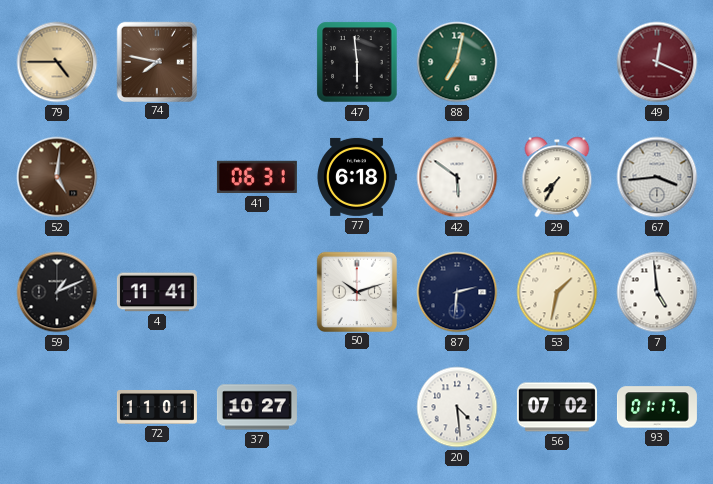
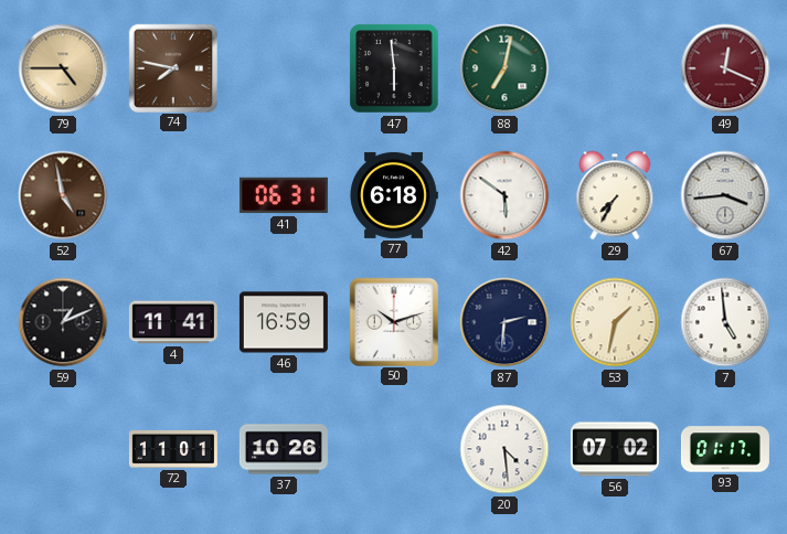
52: 5:01 -> 4:58
46: none -> 16:59
37: 10:27 -> 10:26
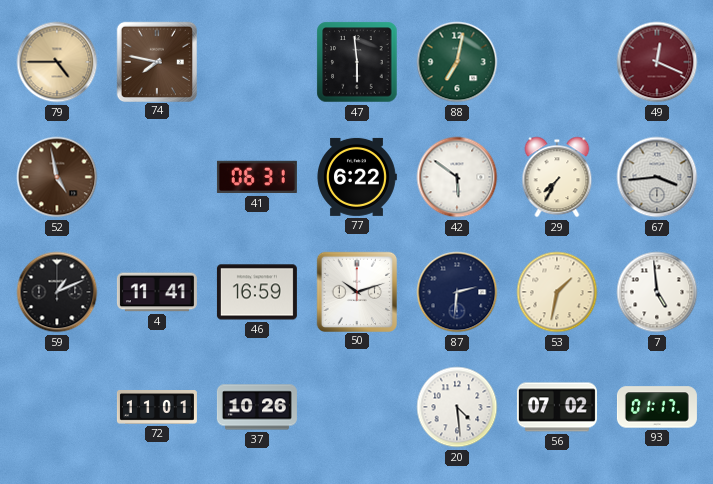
77: 6:18 -> 6:22
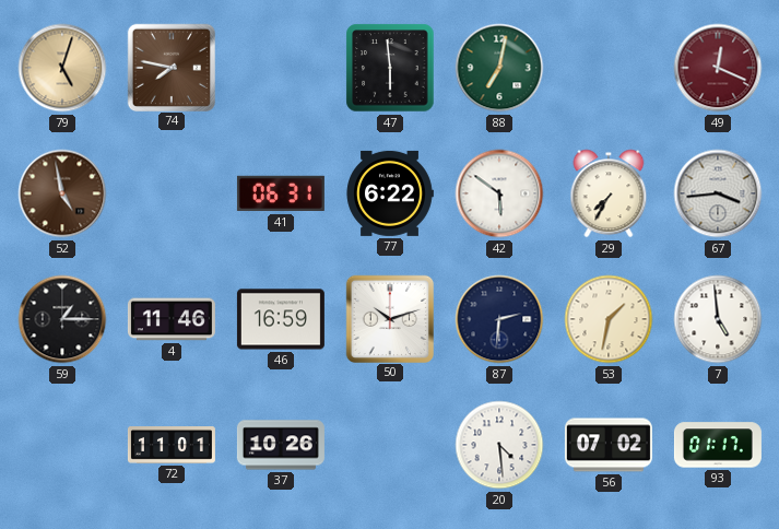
79: 4:45 -> 5:03
59: 1:11 -> 1:15
4: 11:41 -> 11:46
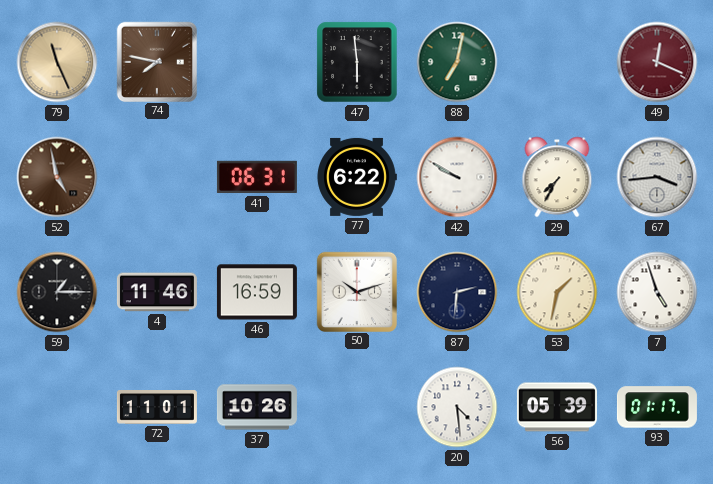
79: 5:03 -> 11:26
42: 5:51 -> 9:50
7: 4:59 -> 4:57
56: 07:02 -> 05:39
